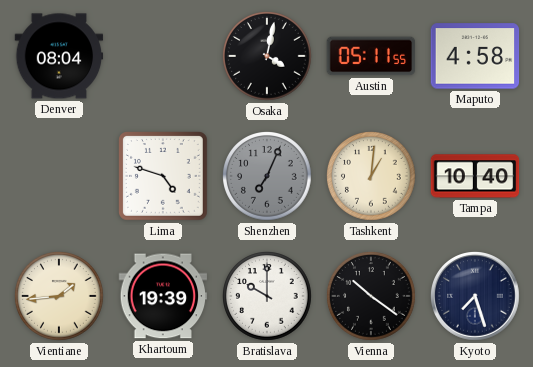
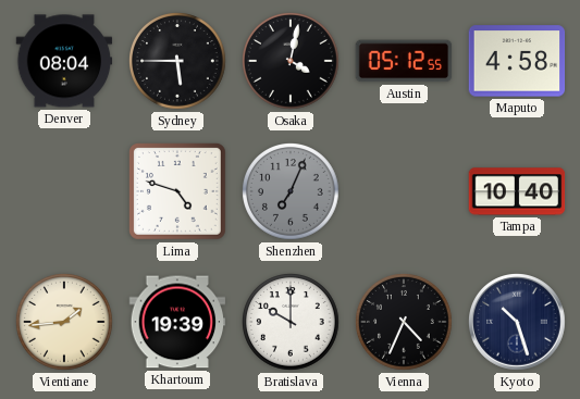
Sydney: none -> 5:45
Austin: 05:11 -> 05:12
Tashkent: 1:01 -> none
Vienna: 10:21 -> 4:34
Kyoto: 7:27 -> 10:27
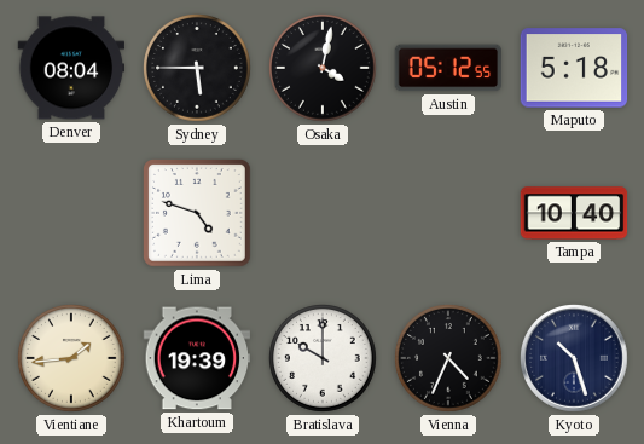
Maputo: 4:58 -> 5:18
Shenzhen: 7:04 -> none
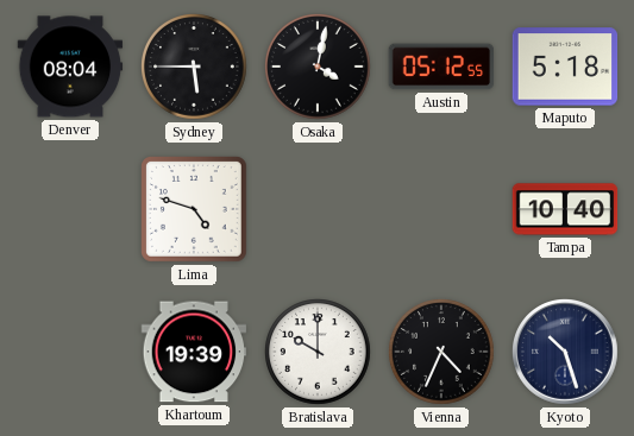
Vientiane: 1:44 -> none
